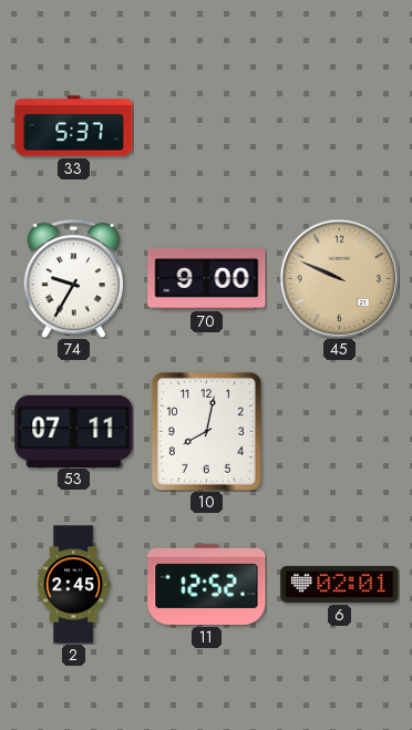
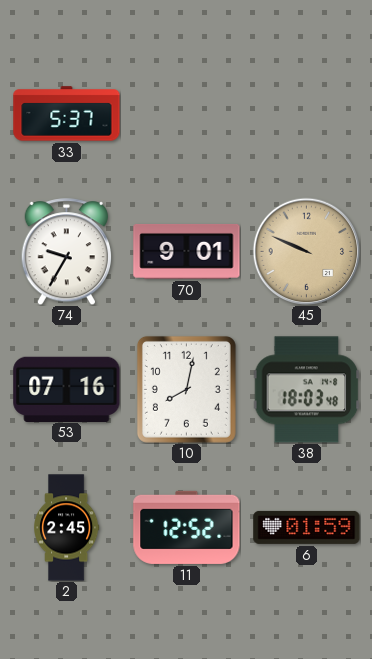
70: 9:00 -> 9:01
53: 07:11 -> 07:16
38: none -> 18:03
6: 02:01 -> 01:59
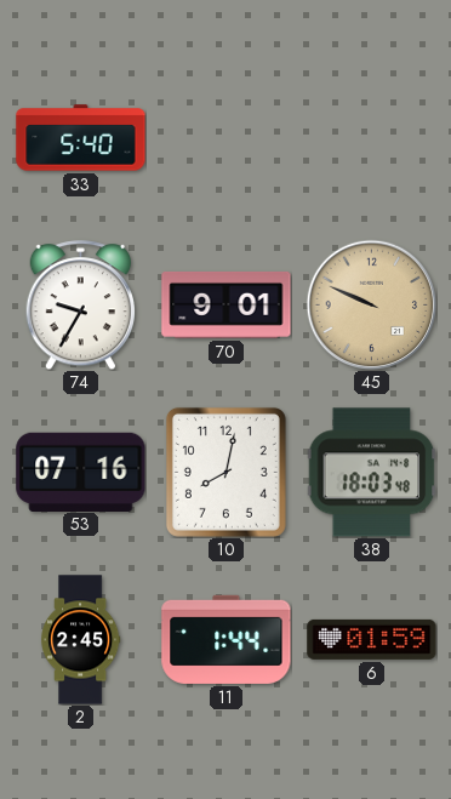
33: 5:37 -> 5:40
11: 12:52 -> 1:44
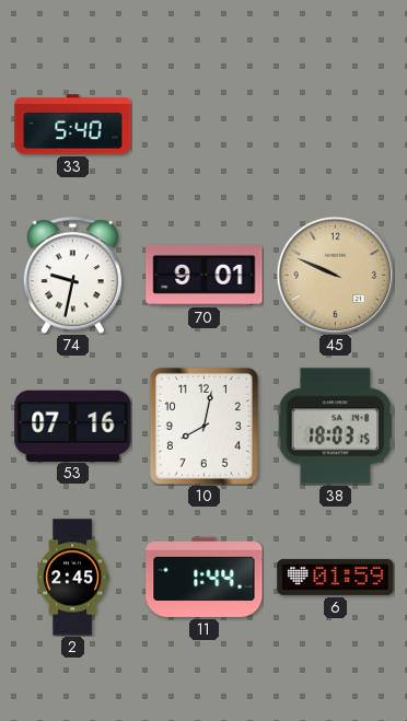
74: 9:35 -> 9:32
38: 18:03:48 -> 18:03:15
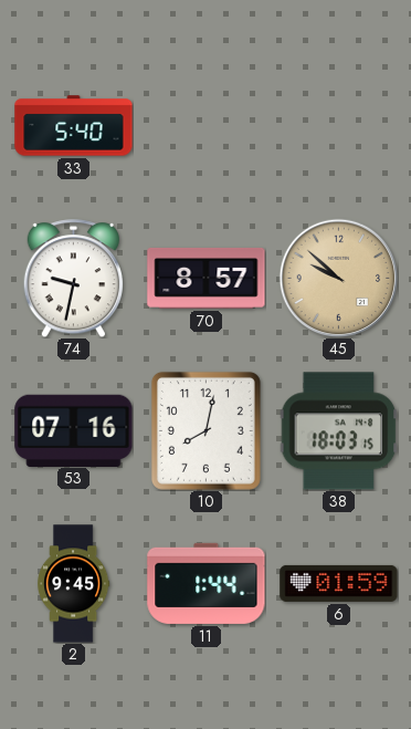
70: 9:01 -> 8:57
45: 9:49 -> 9:52
2: 2:45 -> 9:45
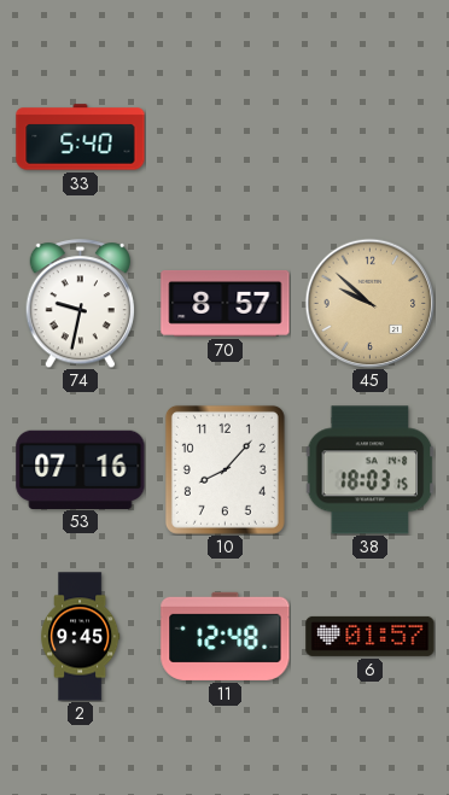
10: 8:02 -> 8:07
11: 1:44 -> 12:48
6: 01:59 -> 01:57
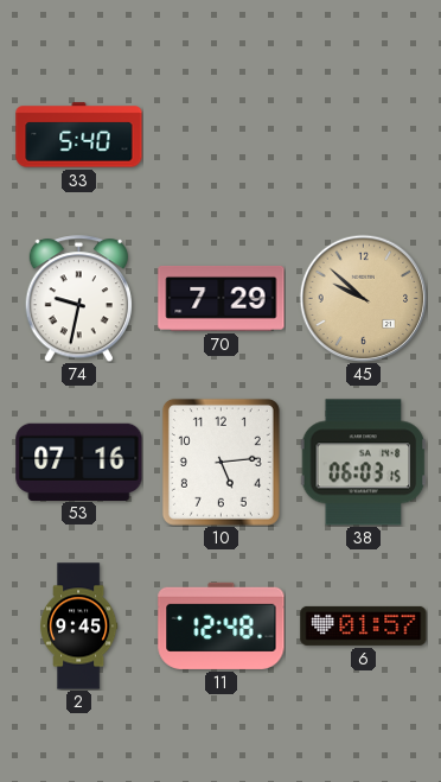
70: 8:57 -> 7:29
10: 8:07 -> 5:14
38: 18:03 -> 06:03
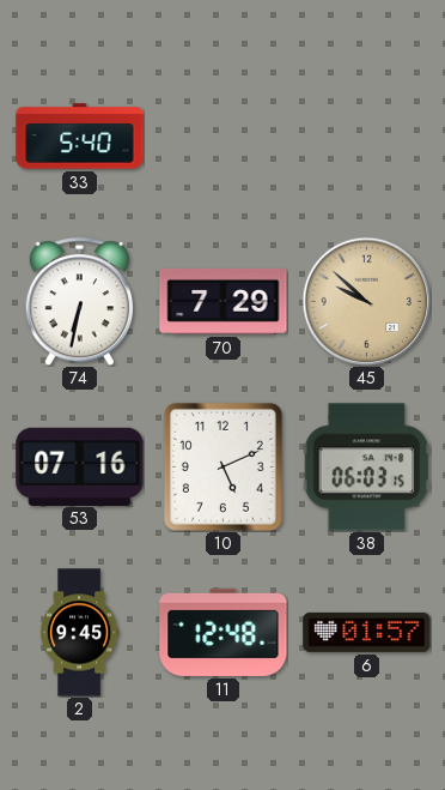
74: 9:32 -> 6:32
10: 5:14 -> 5:11
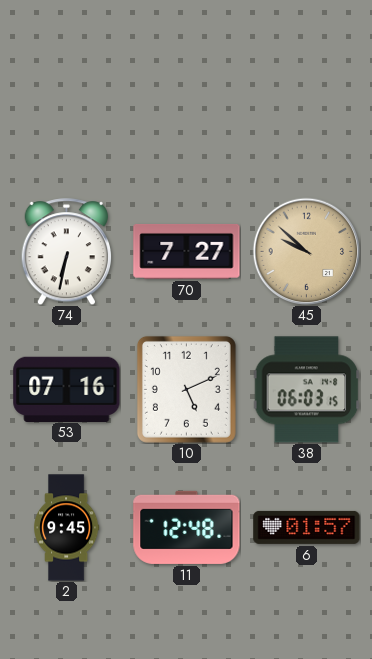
33: 5:40 -> none
70: 7:29 -> 7:27
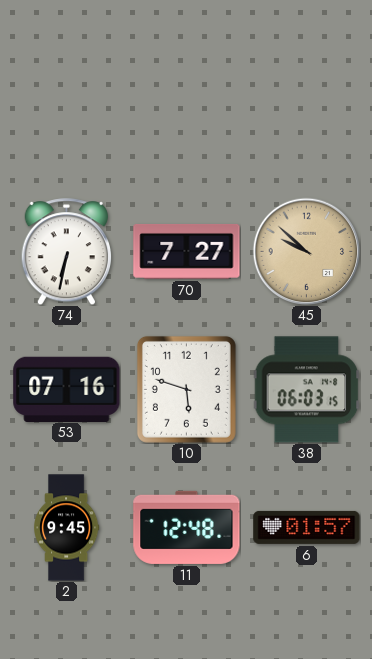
10: 5:11 -> 5:48
